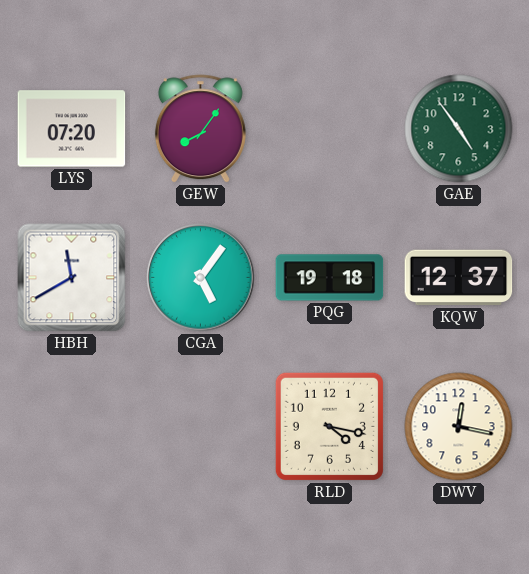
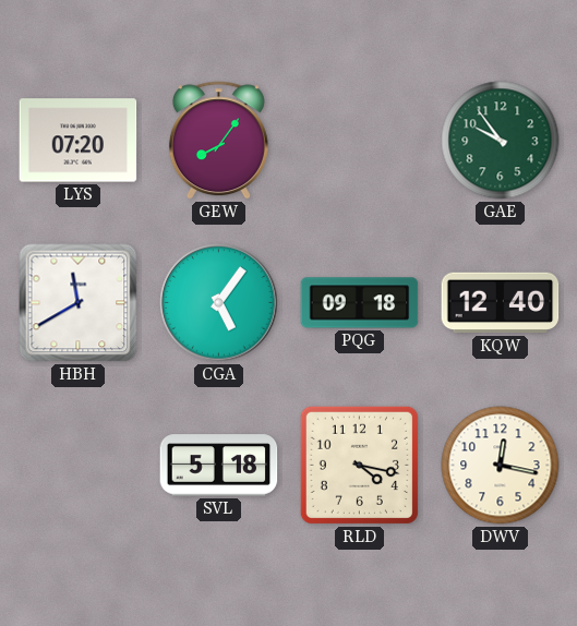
GAE: 4:54 -> 9:54
PQG: 19:18 -> 09:18
KQW: 12:37 -> 12:40
SVL: none -> 5:18
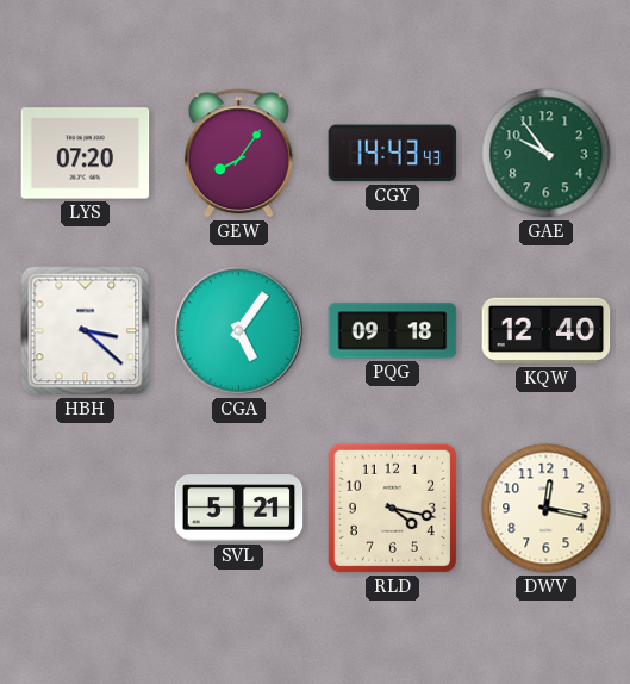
CGY: none -> 14:43
HBH: 11:40 -> 3:22
SVL: 5:18 -> 5:21
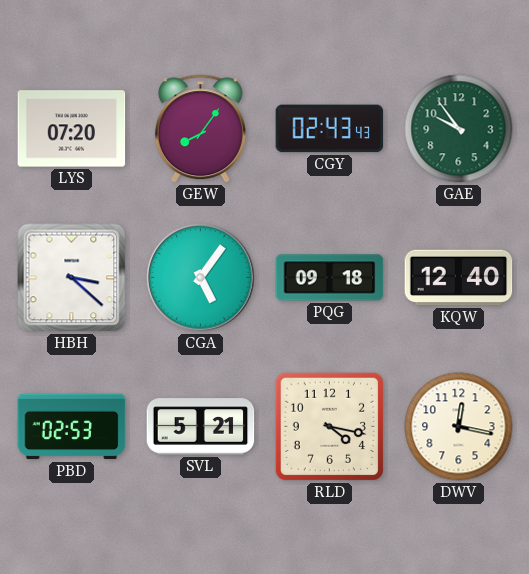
CGY: 14:43 -> 02:43
PBD: none -> 02:53
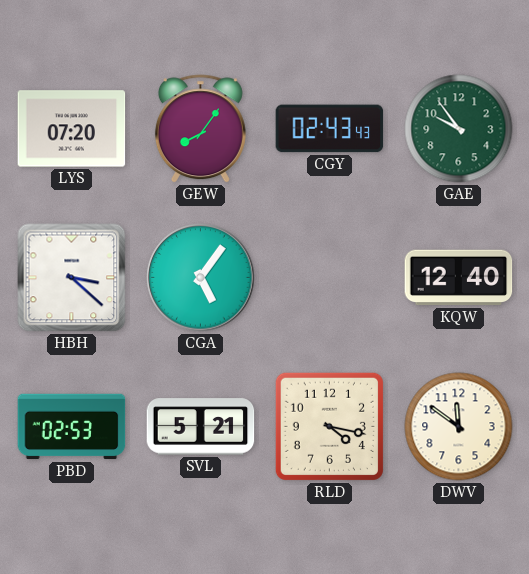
PQG: 09:18 -> none
DWV: 12:17 -> 11:51
